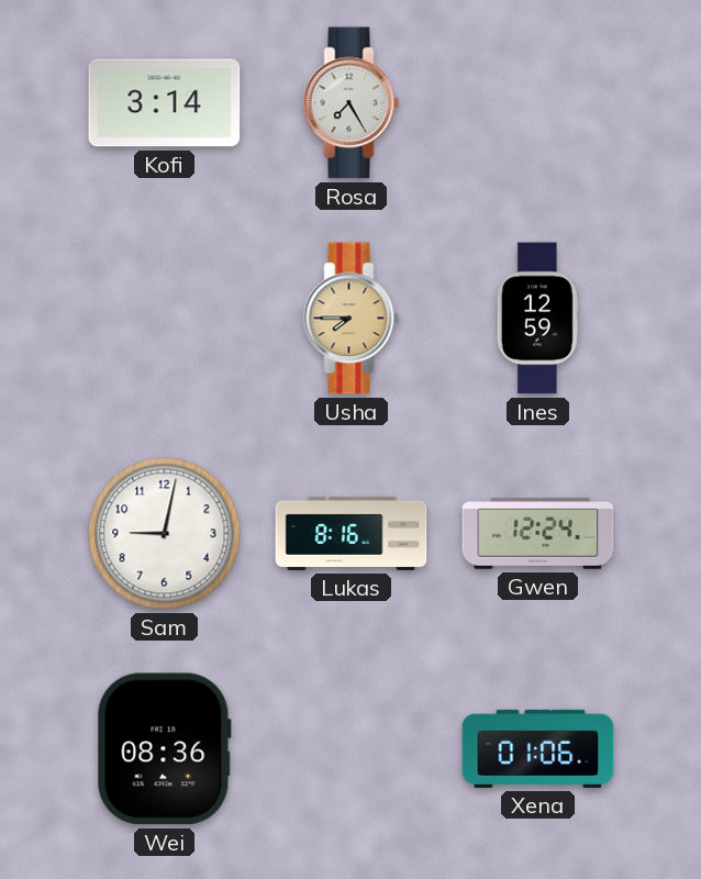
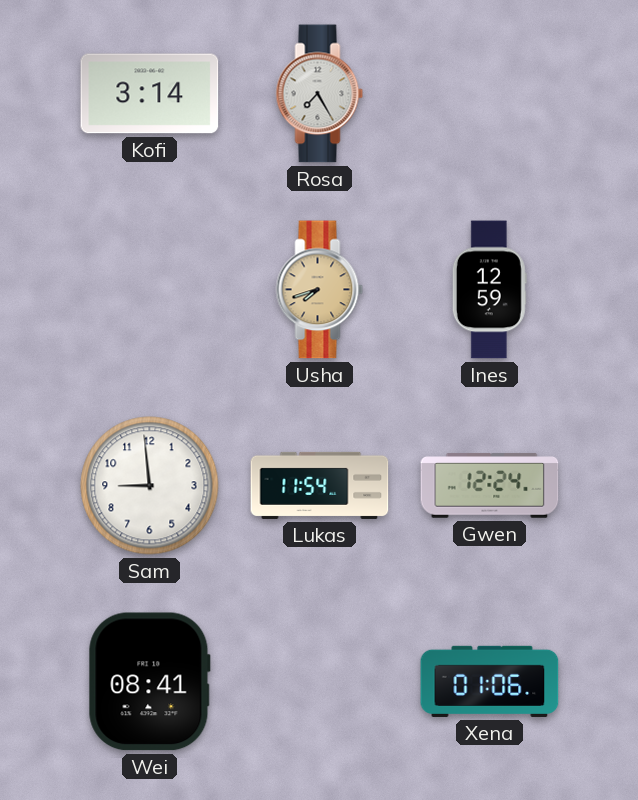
Usha: 7:45 -> 7:42
Sam: 9:02 -> 8:59
Lukas: 8:16 -> 11:54
Wei: 08:36 -> 08:41
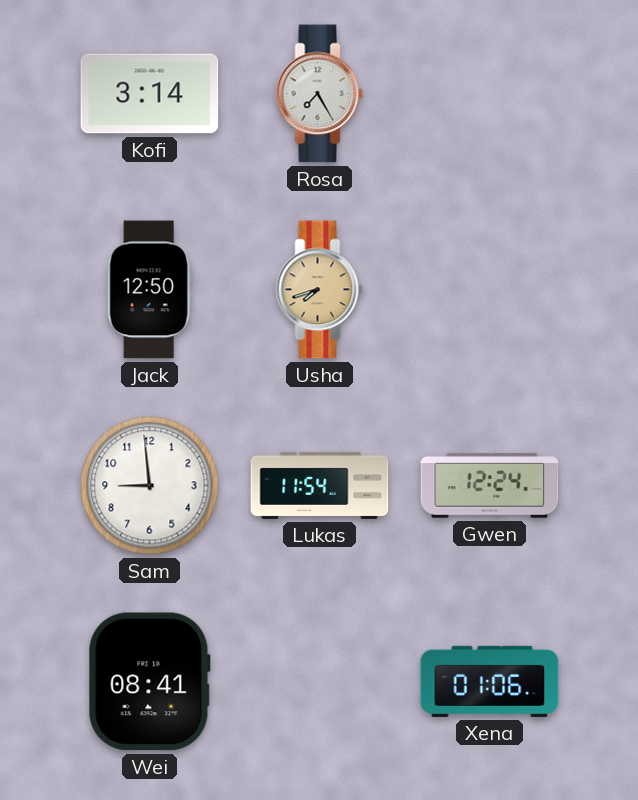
Jack: none -> 12:50
Ines: 12:59 -> none
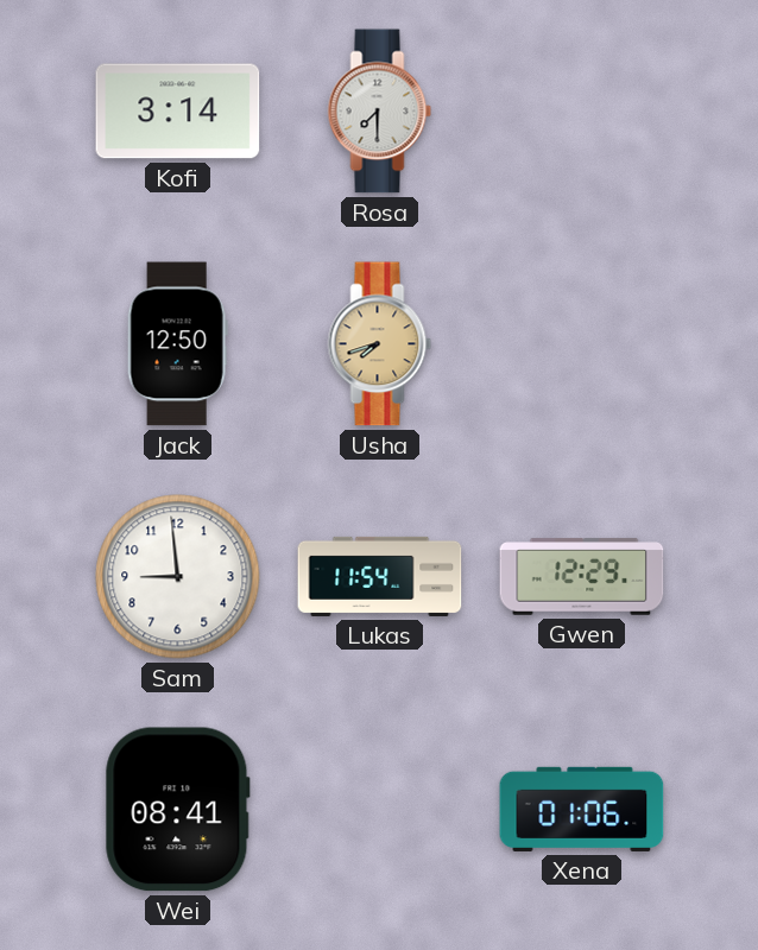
Rosa: 7:25 -> 7:30
Gwen: 12:24 -> 12:29
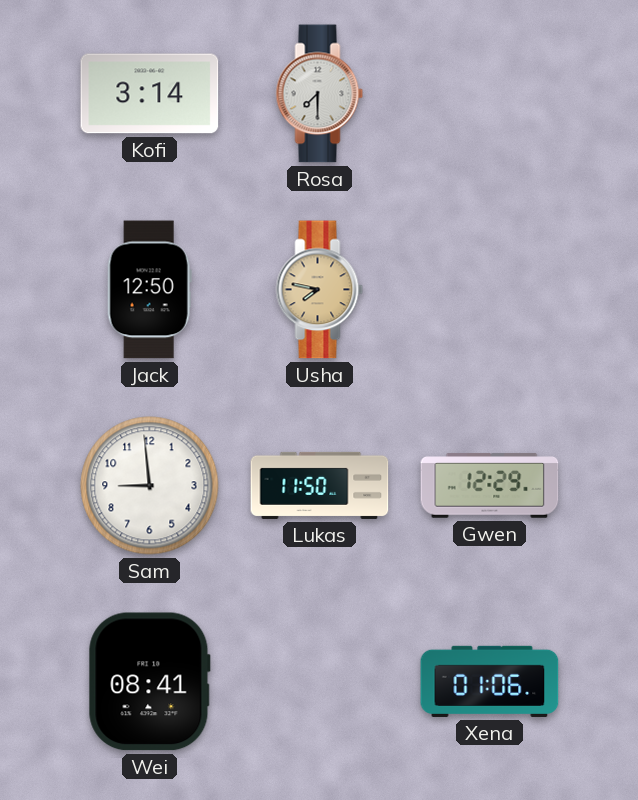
Usha: 7:42 -> 7:47
Lukas: 11:54 -> 11:50
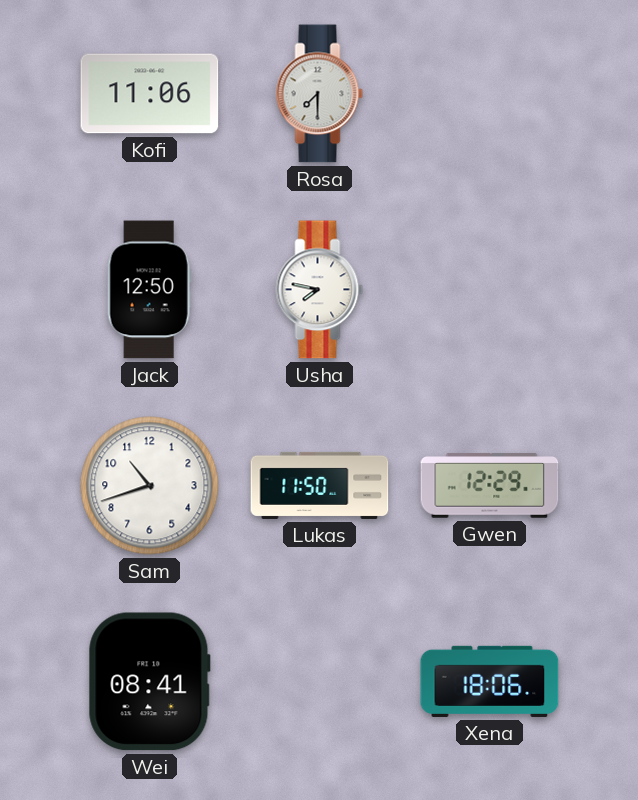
Kofi: 3:14 -> 11:06
Usha dial: champagne -> white
Sam: 8:59 -> 10:42
Xena: 01:06 -> 18:06
